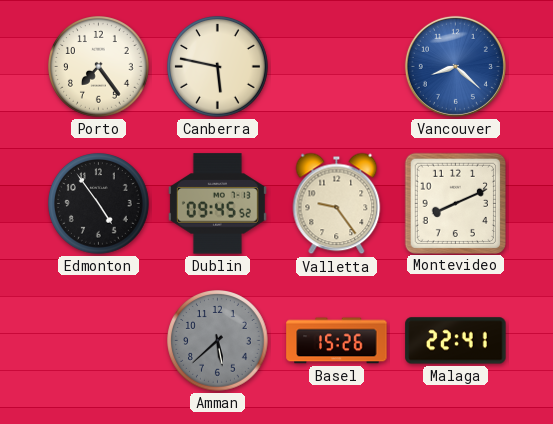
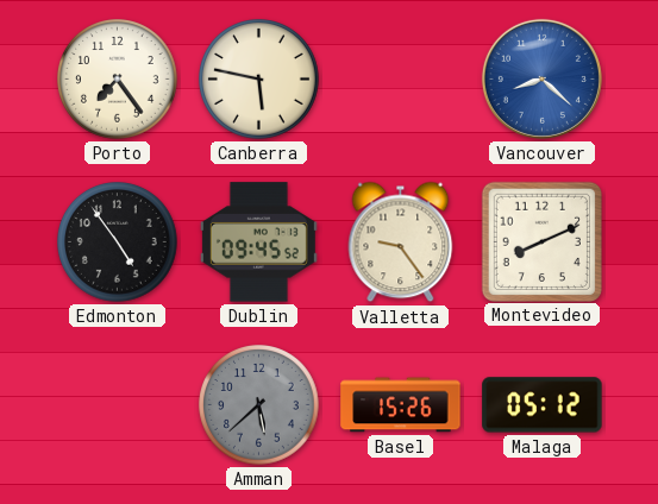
Malaga: 22:41 -> 05:12
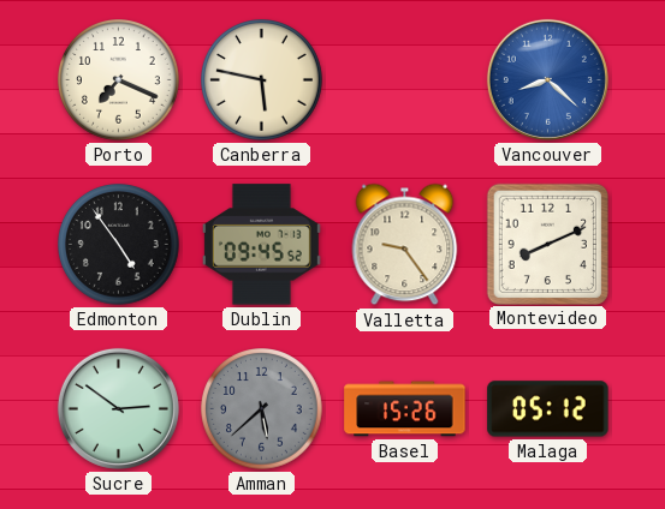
Porto: 7:24 -> 7:19
Sucre: none -> 2:51
